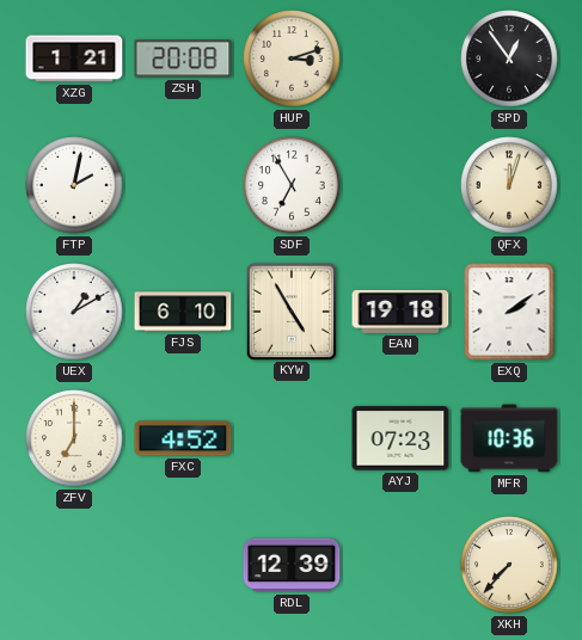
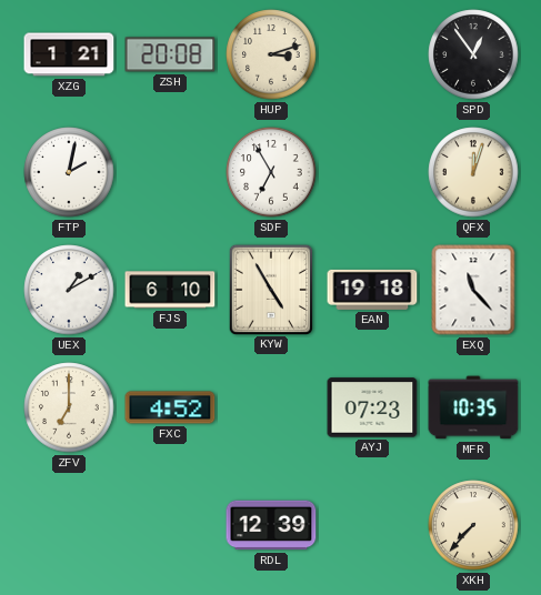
EXQ: 2:09 -> 11:23
MFR: 10:36 -> 10:35
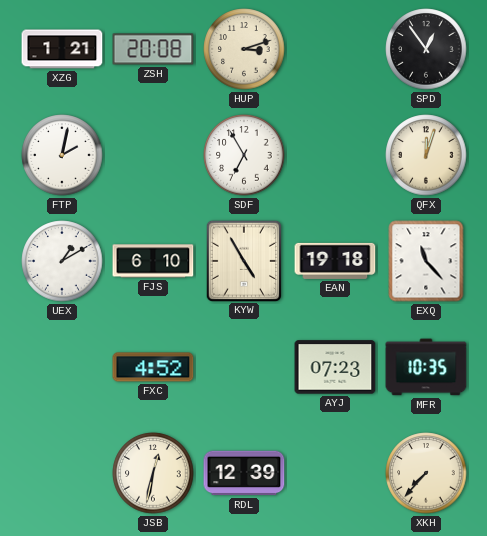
ZFV: 7:00 -> none
JSB: none -> 12:32
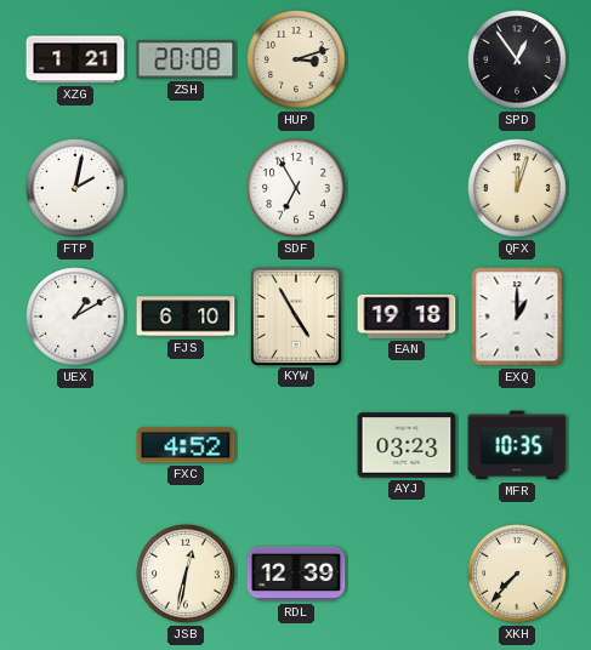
EXQ: 11:23 -> 1:00
AYJ: 07:23 -> 03:23
